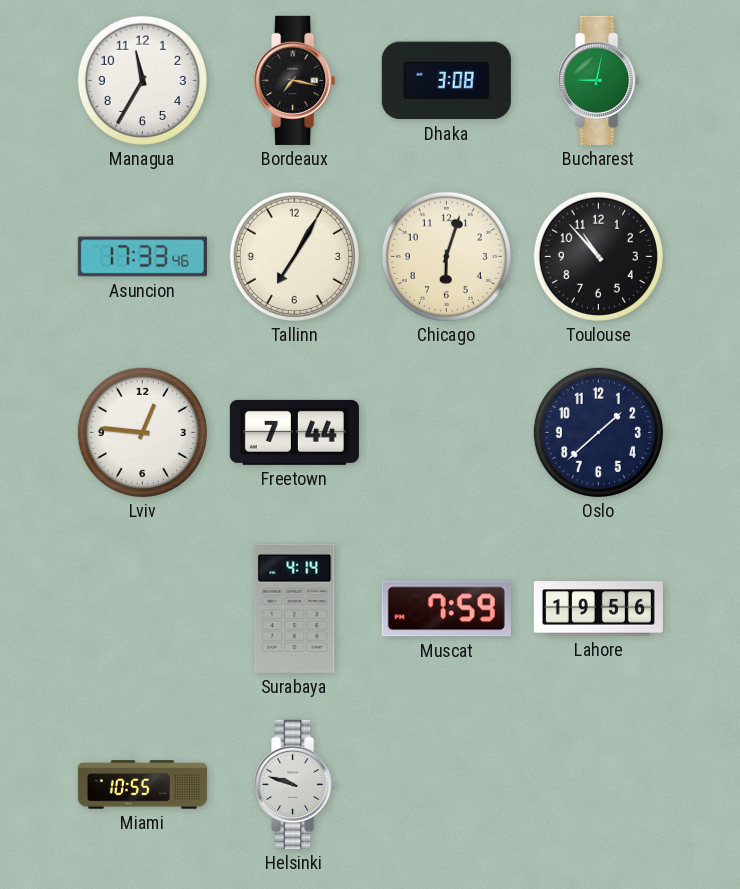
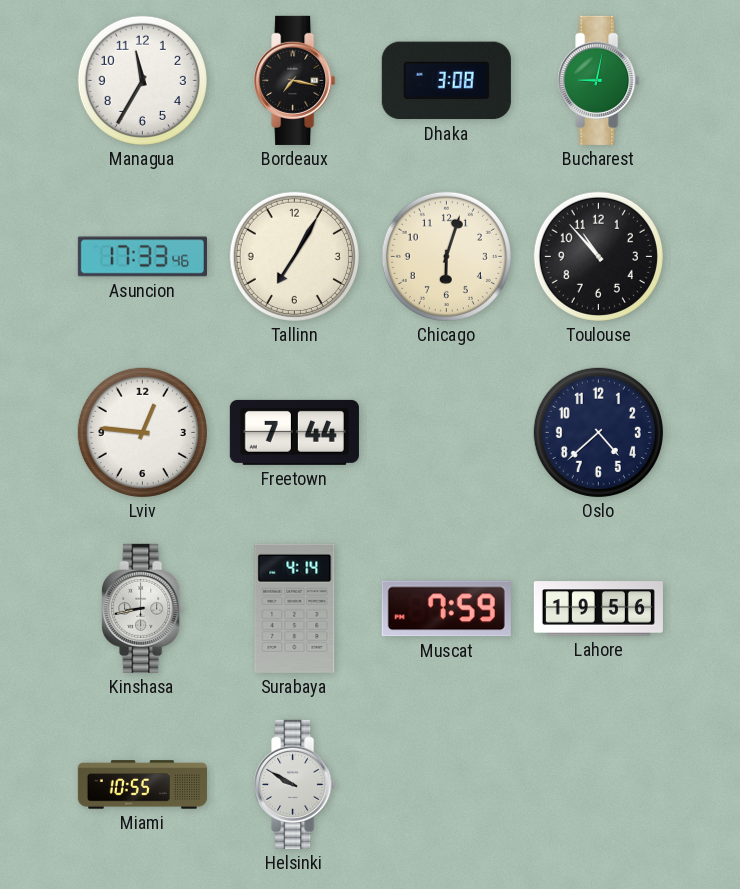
Oslo: 1:38 -> 4:38
Kinshasa: none -> 8:43
Helsinki: 9:48 -> 9:50
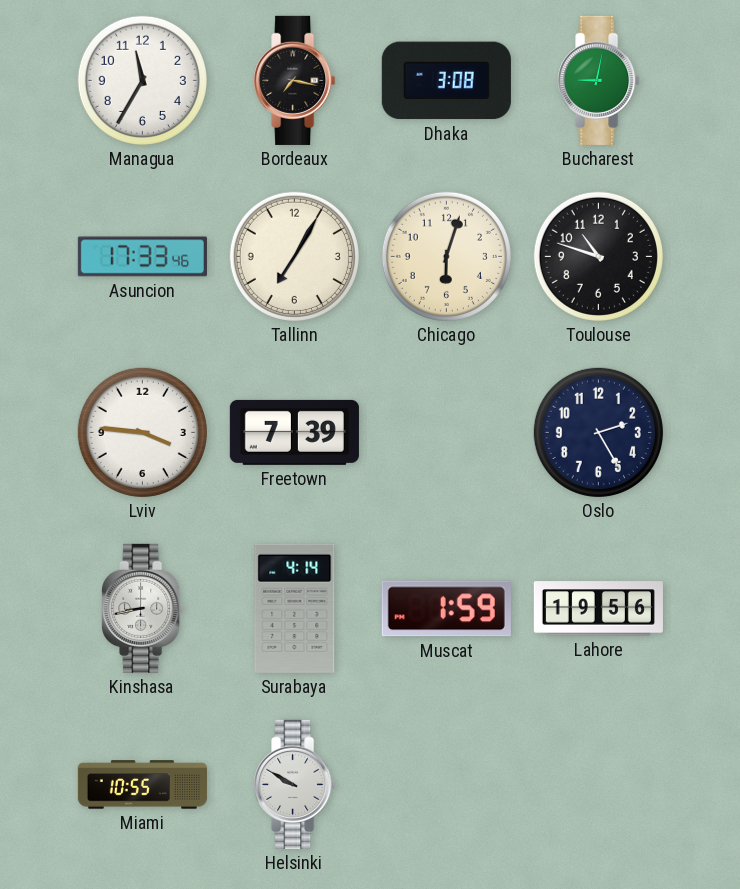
Toulouse: 10:53 -> 10:48
Lviv: 12:46 -> 3:46
Freetown: 7:44 -> 7:39
Oslo: 4:38 -> 2:25
Muscat: 7:59 -> 1:59
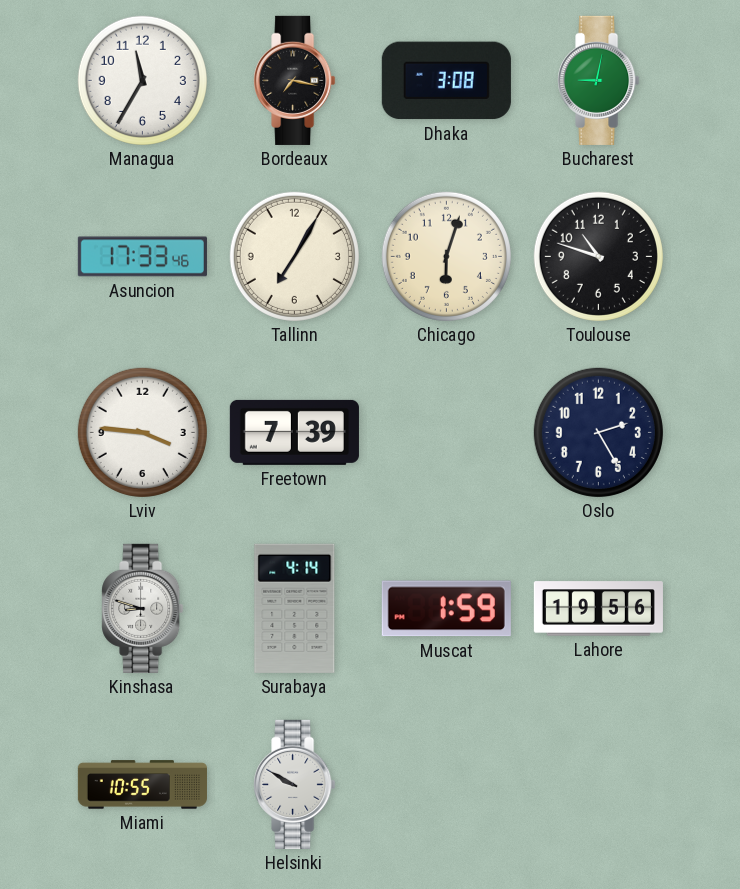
Kinshasa: 8:43 -> 8:48
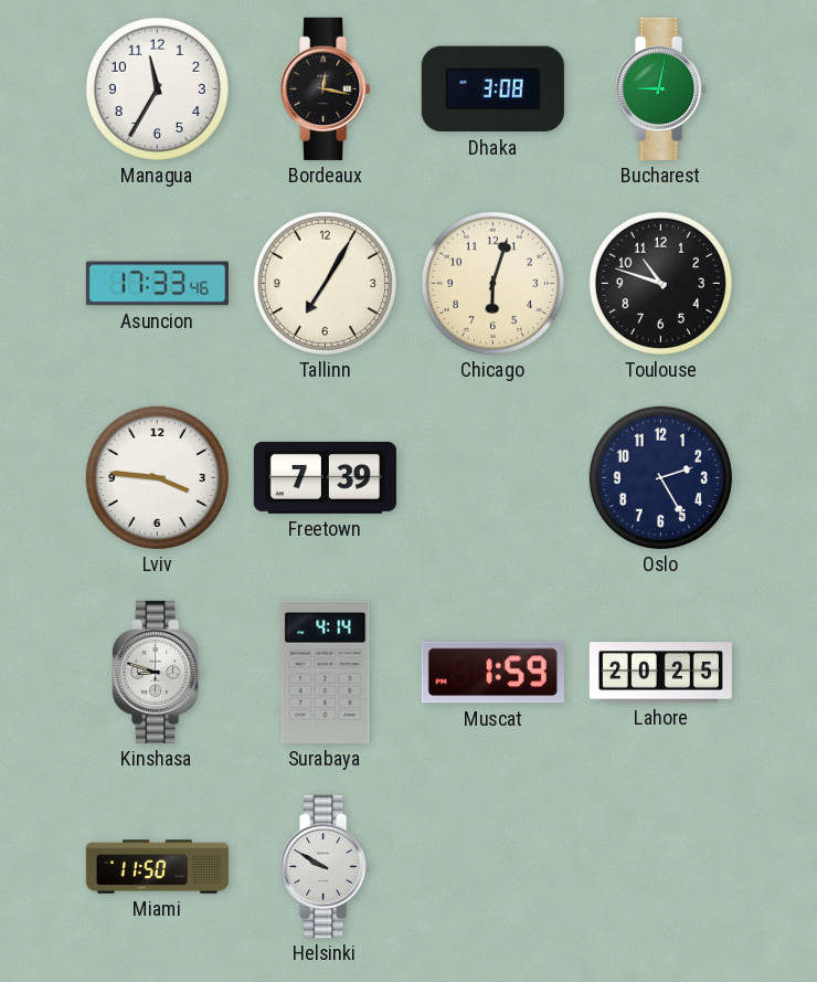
Bordeaux: 7:17 -> 12:17
Lahore: 19:56 -> 20:25
Miami: 10:55 -> 11:50
